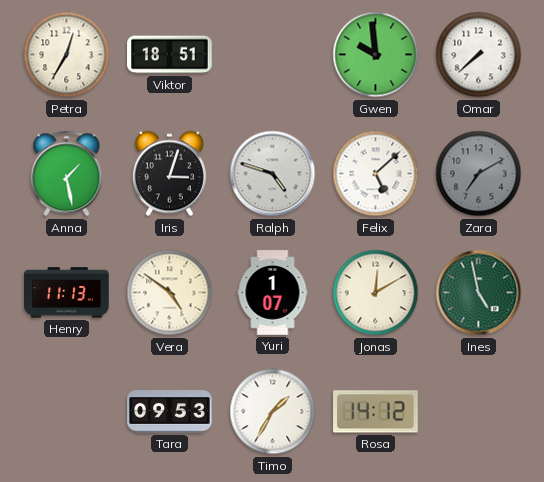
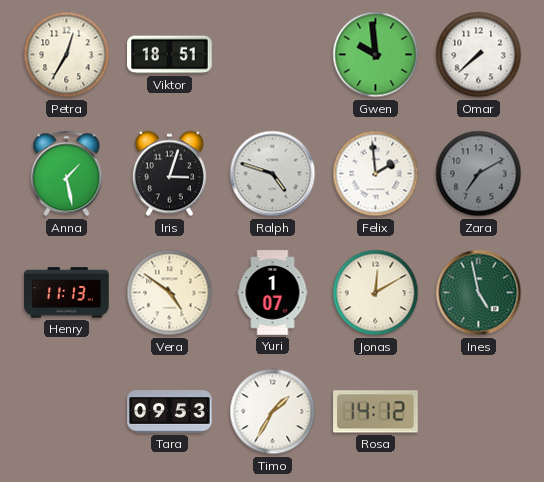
Felix: 5:08 -> 1:59
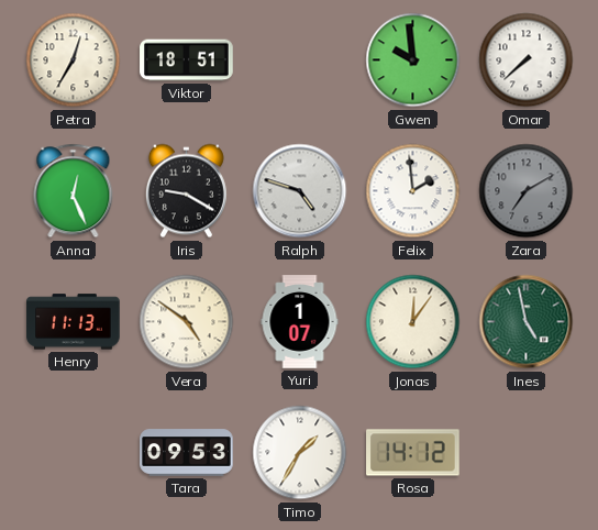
Anna: 1:28 -> 12:26
Iris: 3:03 -> 9:20
Jonas: 12:10 -> 12:06
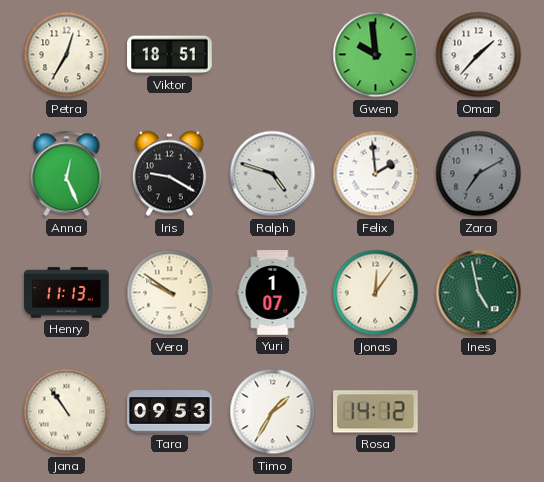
Omar: 7:38 -> 1:37
Vera: 4:51 -> 9:51
Jana: none -> 10:54
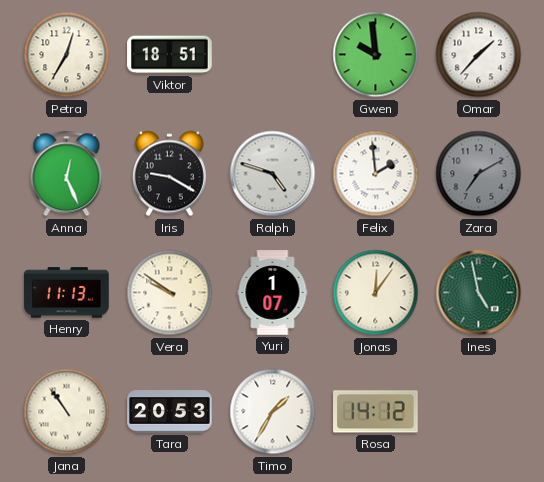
Tara: 09:53 -> 20:53
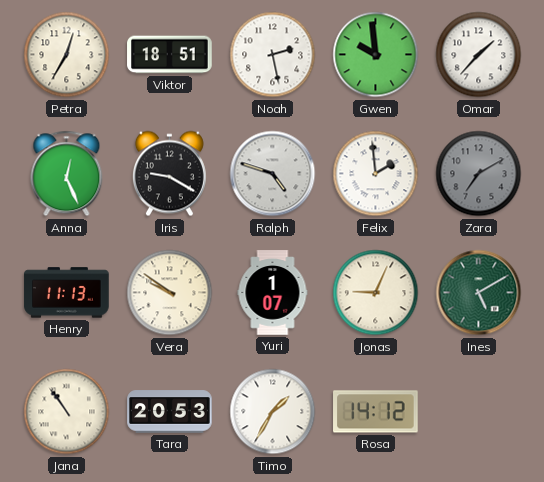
Noah: none -> 2:28
Jonas: 12:06 -> 9:04
Ines: 4:58 -> 5:10
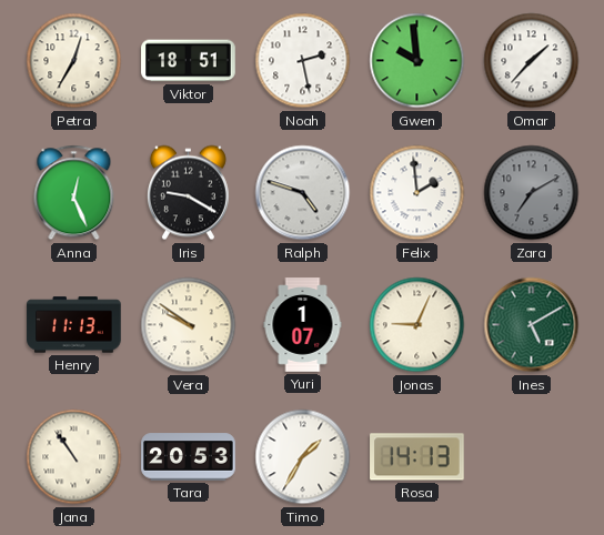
Rosa: 14:12 -> 14:13
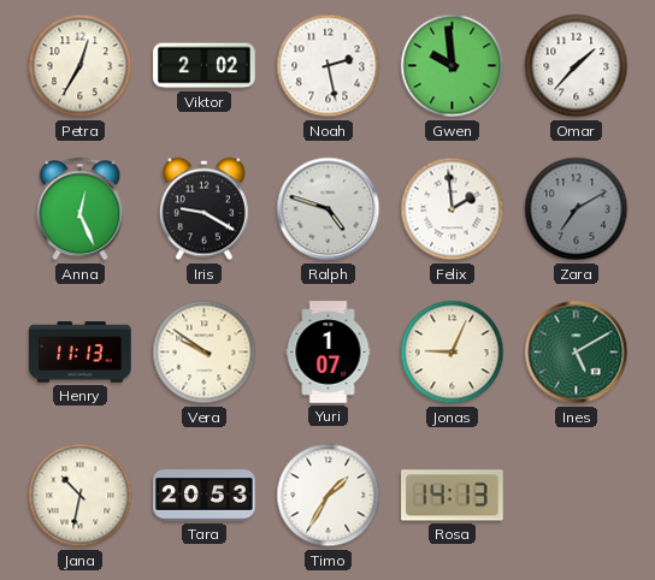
Viktor: 18:51 -> 2:02
Jana: 10:54 -> 10:32
